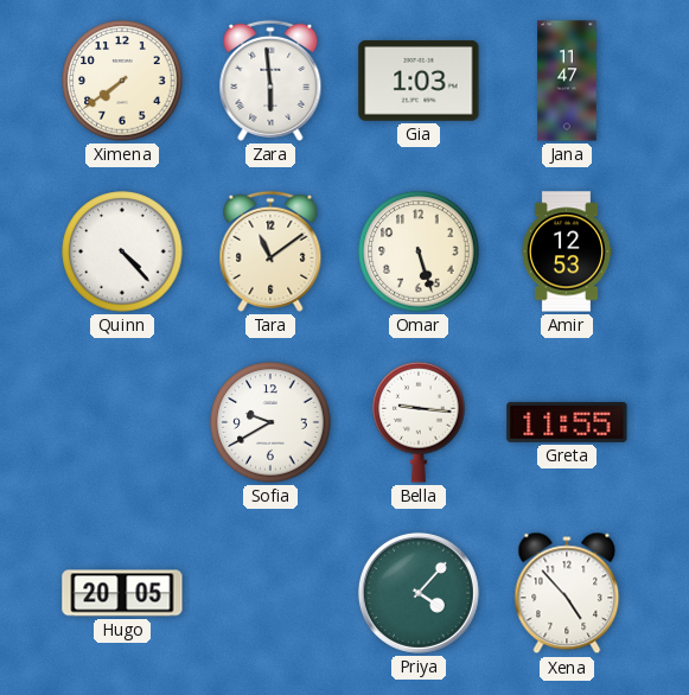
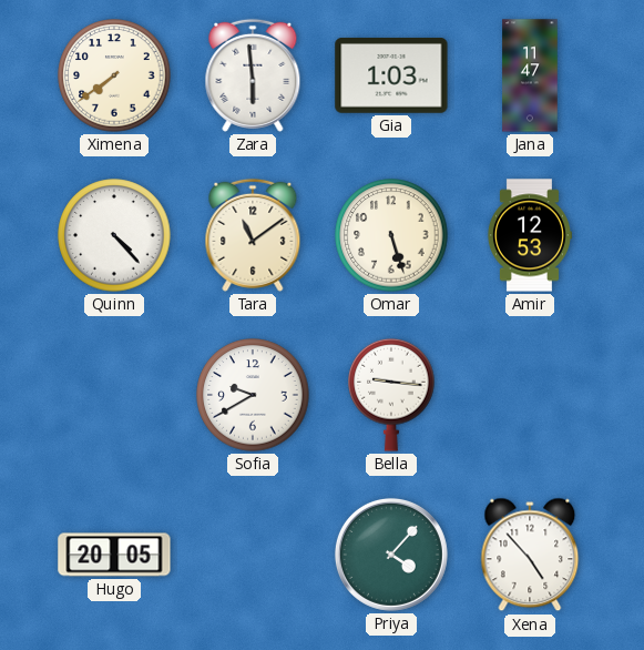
Greta: 11:55 -> none
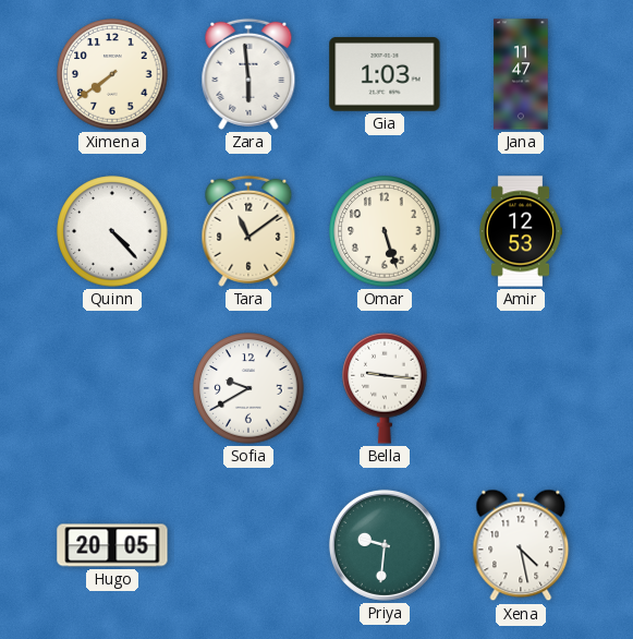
Priya: 4:07 -> 9:31
Xena: 4:53 -> 4:28
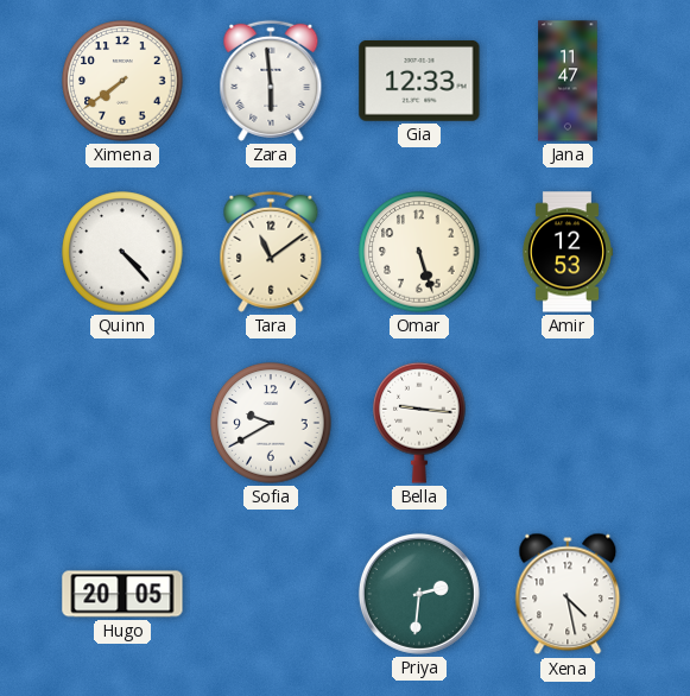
Gia: 1:03 -> 12:33
Priya: 9:31 -> 2:31
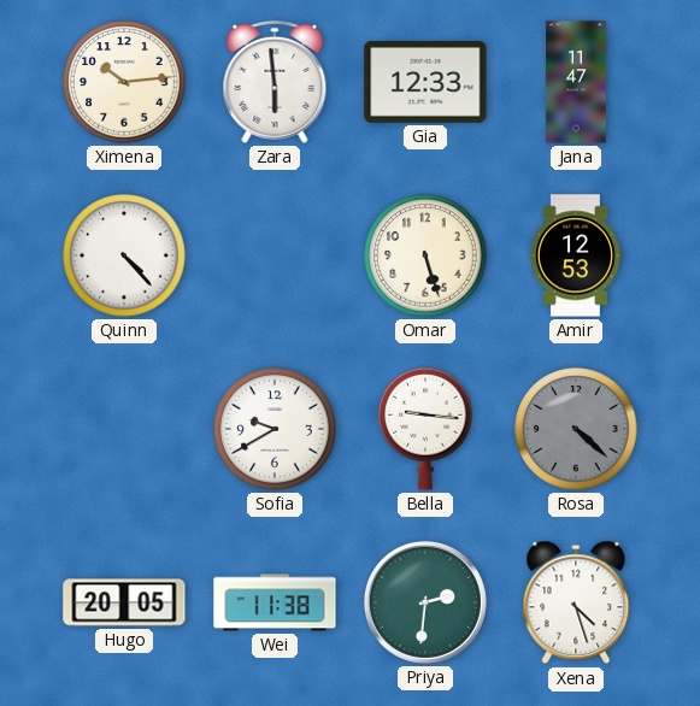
Ximena: 7:39 -> 10:14
Tara: 11:09 -> none
Rosa: none -> 4:22
Wei: none -> 11:38
Xena: 4:28 -> 4:27
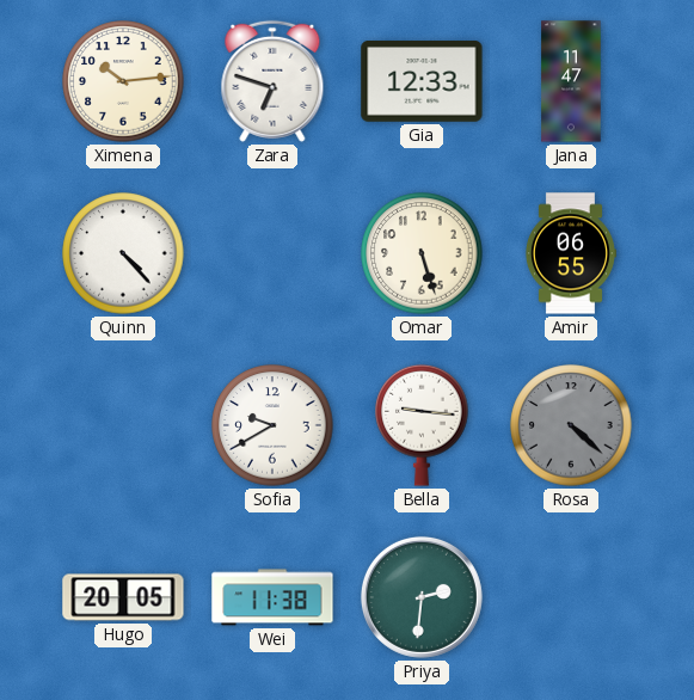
Zara: 5:59 -> 6:48
Amir: 12:53 -> 06:55
Xena: 4:27 -> none
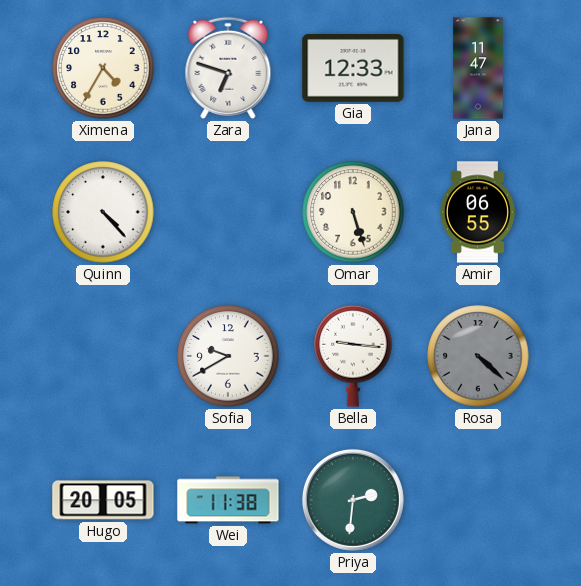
Ximena: 10:14 -> 4:35
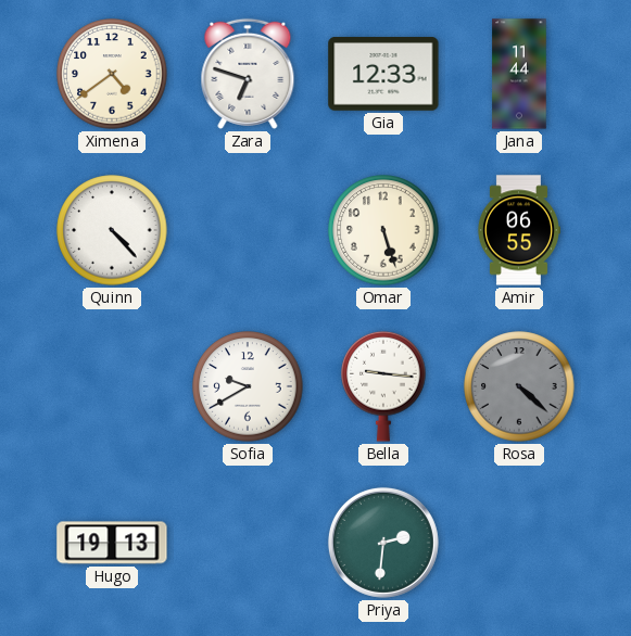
Ximena: 4:35 -> 4:39
Jana: 11:47 -> 11:44
Hugo: 20:05 -> 19:13
Wei: 11:38 -> none
